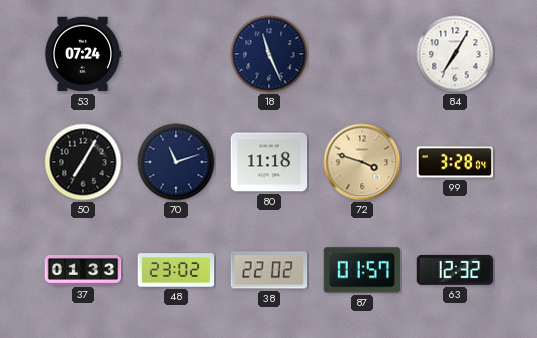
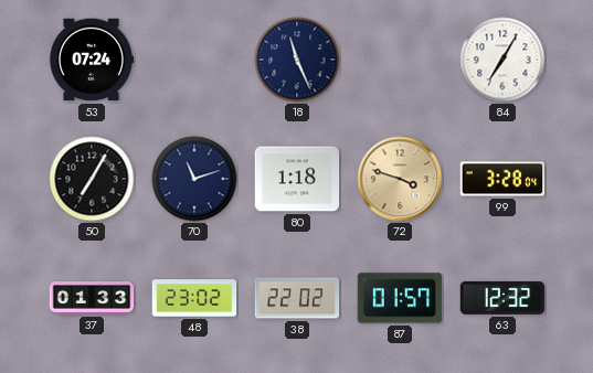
80: 11:18 -> 1:18
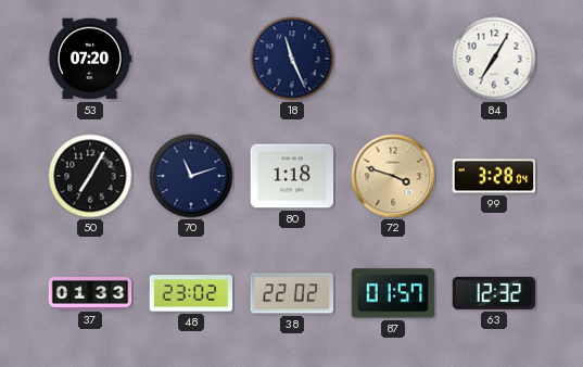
53: 07:24 -> 07:20
